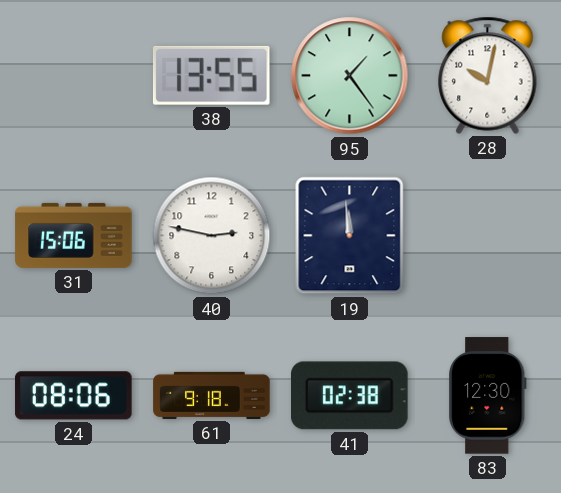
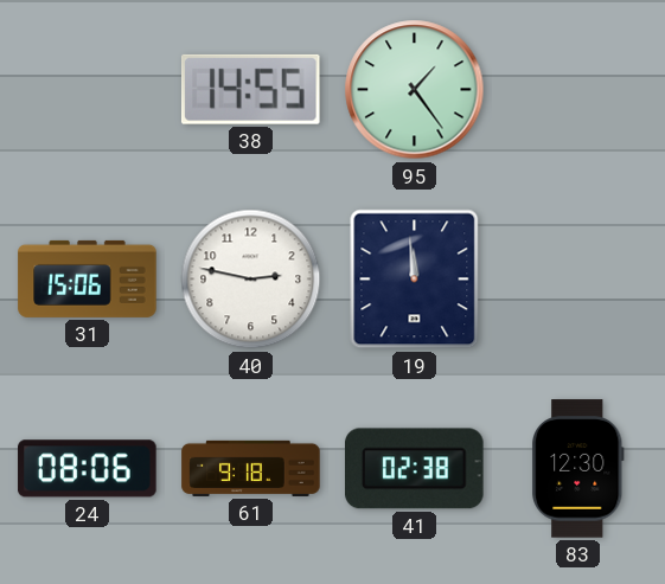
38: 13:55 -> 14:55
28: 10:02 -> none
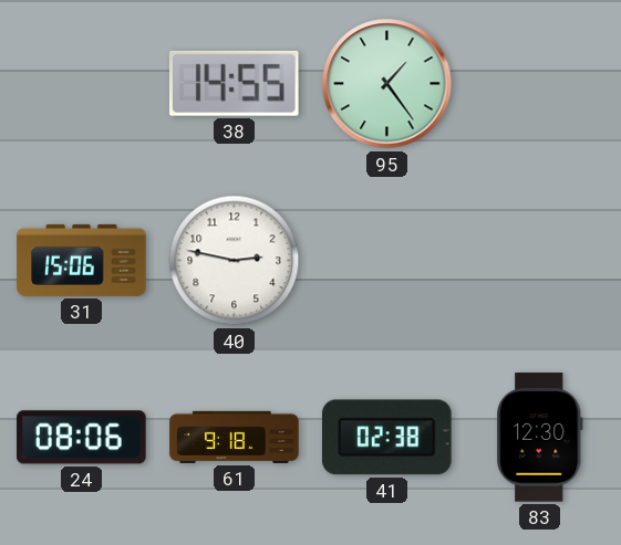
19: 11:59 -> none
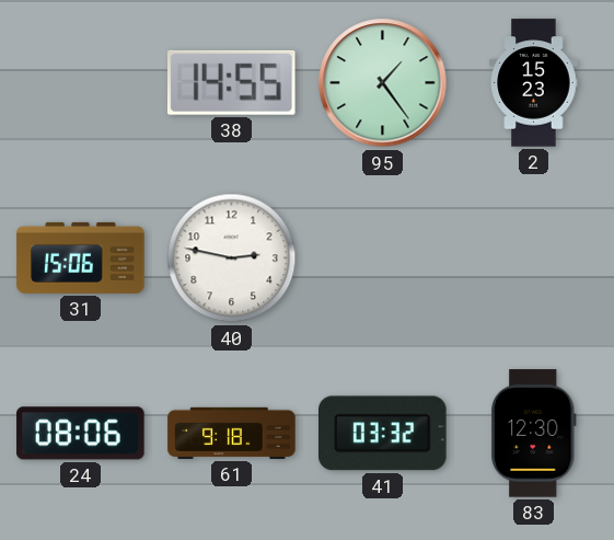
2: none -> 15:23
41: 02:38 -> 03:32
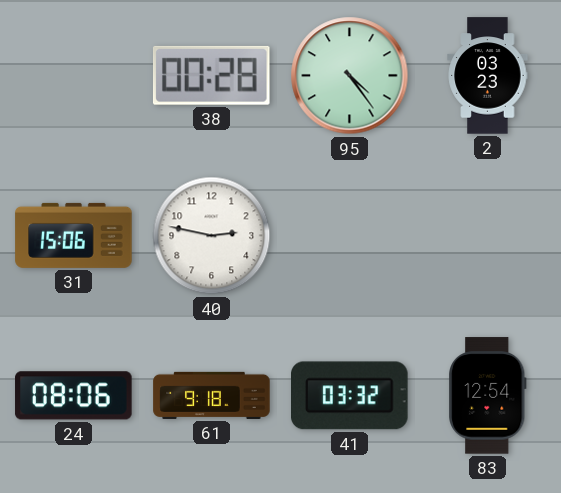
38: 14:55 -> 00:28
95: 1:24 -> 4:24
2: 15:23 -> 03:23
83: 12:30 -> 12:54
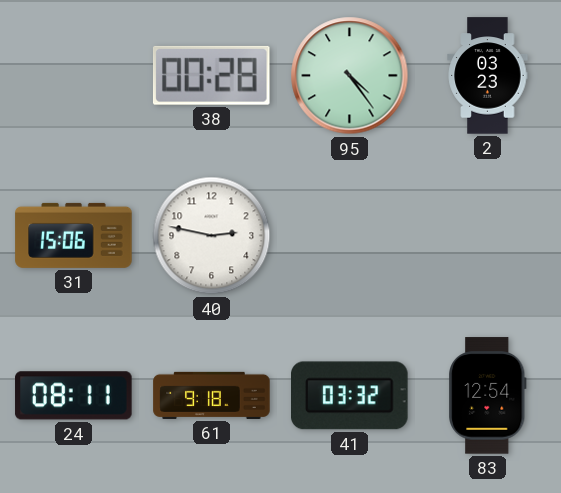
24: 08:06 -> 08:11
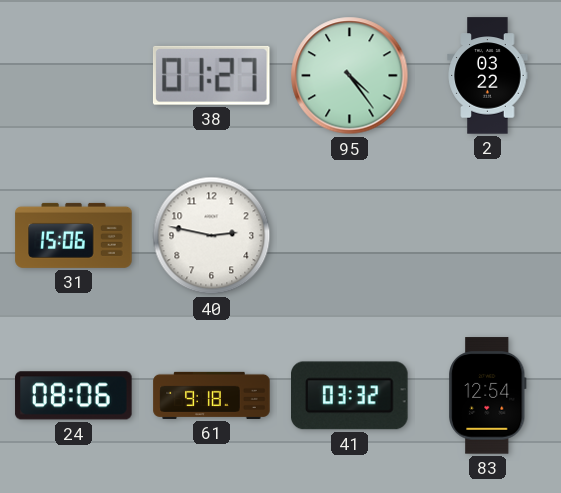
38: 00:28 -> 01:27
2: 03:23 -> 03:22
24: 08:11 -> 08:06
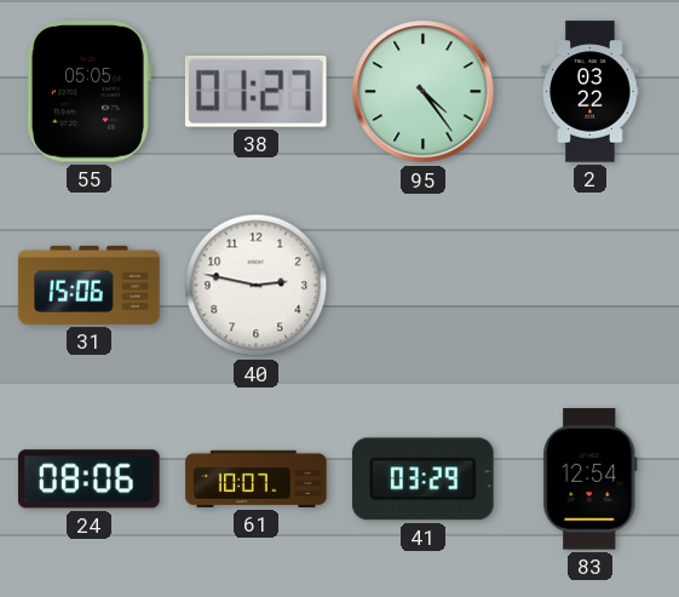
55: none -> 05:05
61: 9:18 -> 10:07
41: 03:32 -> 03:29
